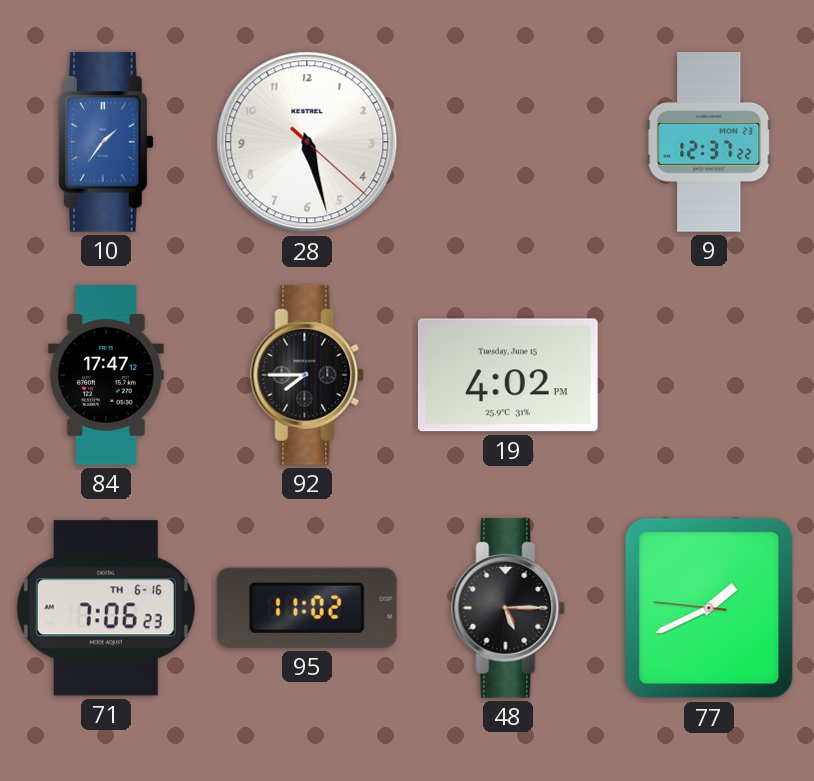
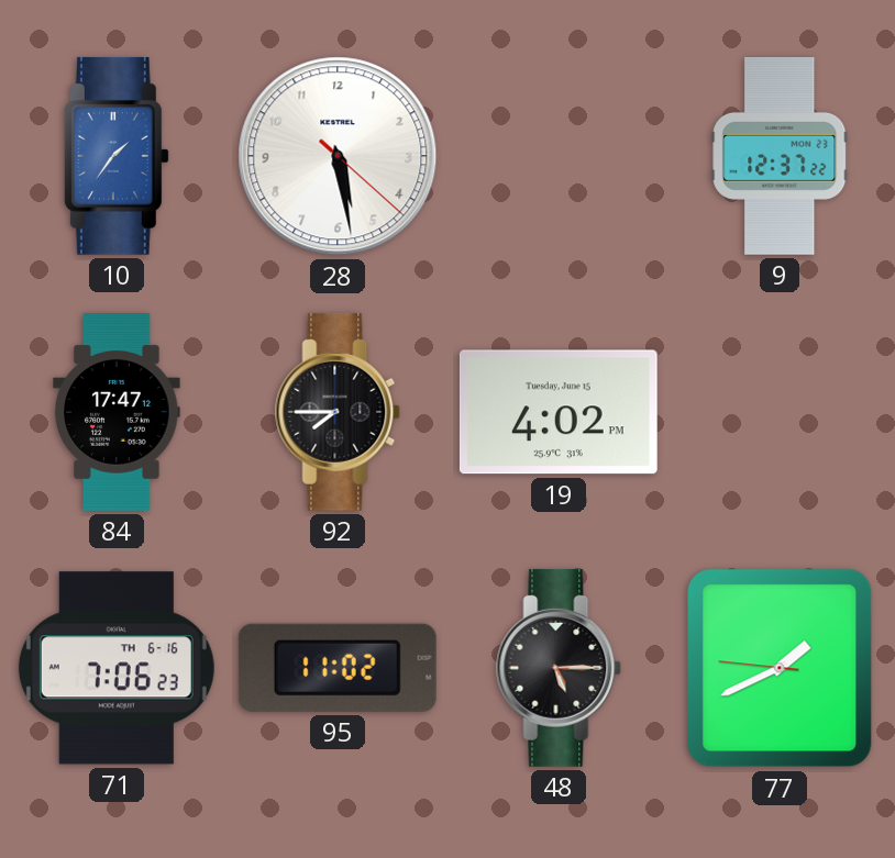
28: 5:27 -> 5:28
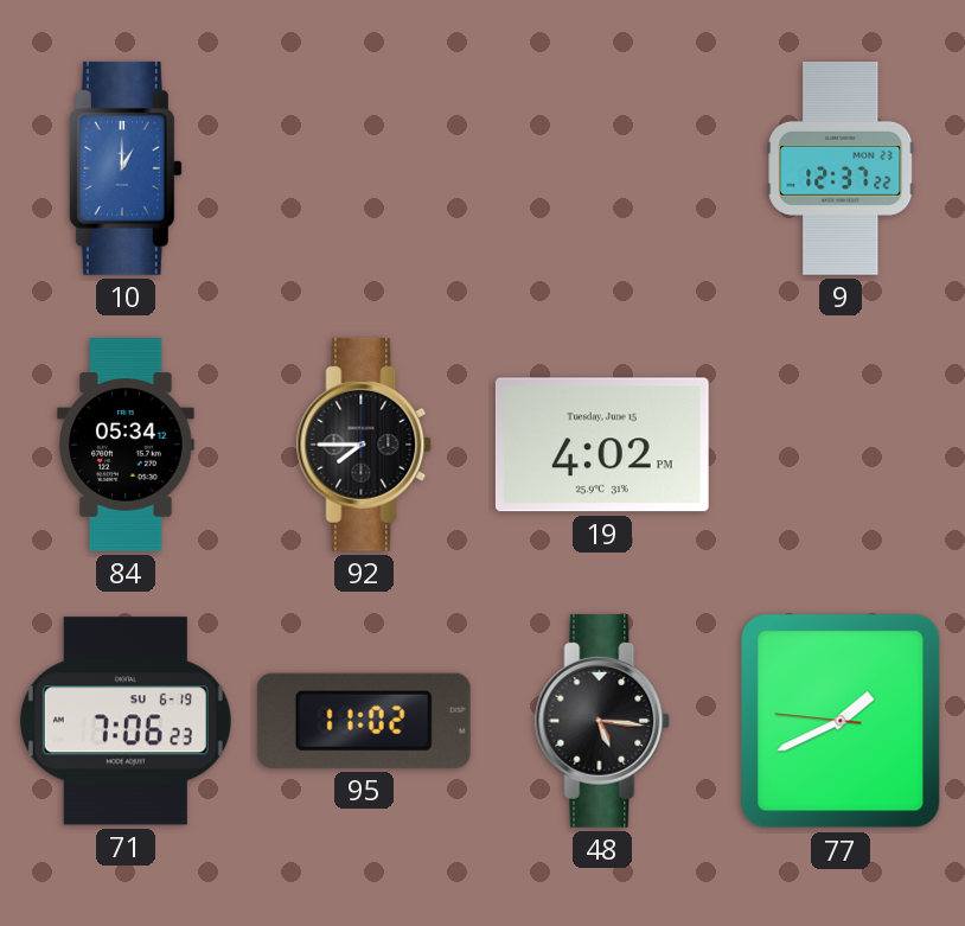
10: 1:36 -> 1:00
28: 5:28 -> none
84: 17:47 -> 05:34
71 date: TH 6-16 -> SU 6-19
48: 5:15 -> 5:16
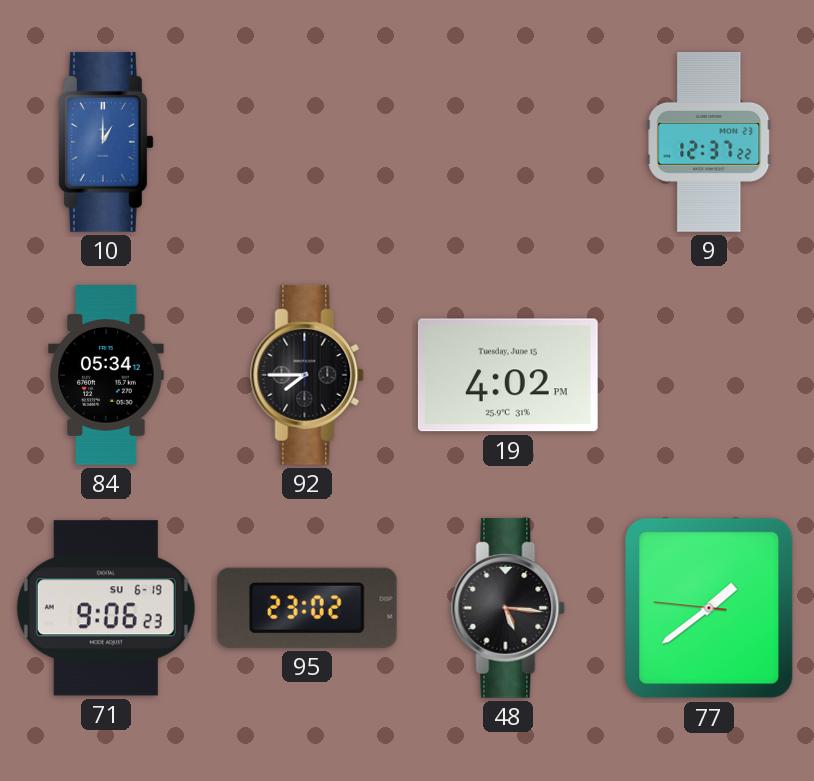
71: 7:06 -> 9:06
95: 11:02 -> 23:02
77: 1:40 -> 1:38
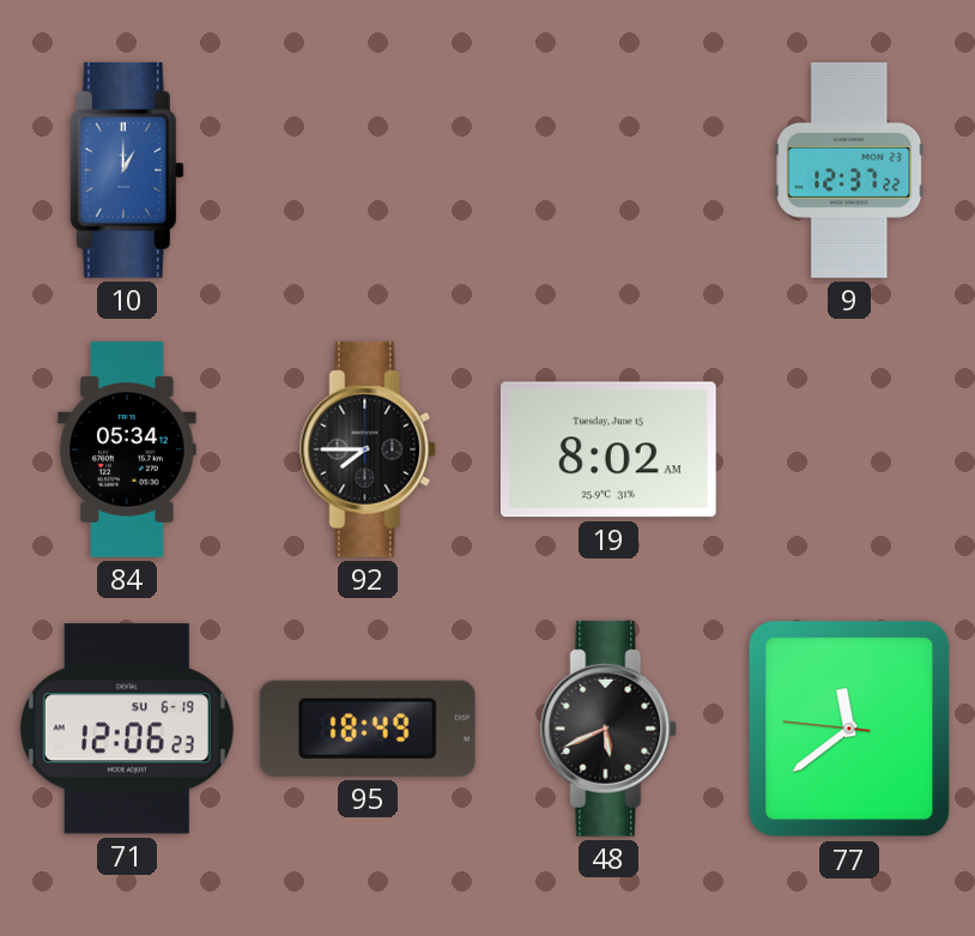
19: 4:02 -> 8:02
71: 9:06 -> 12:06
95: 23:02 -> 18:49
48: 5:16 -> 5:41
77: 1:38 -> 11:38
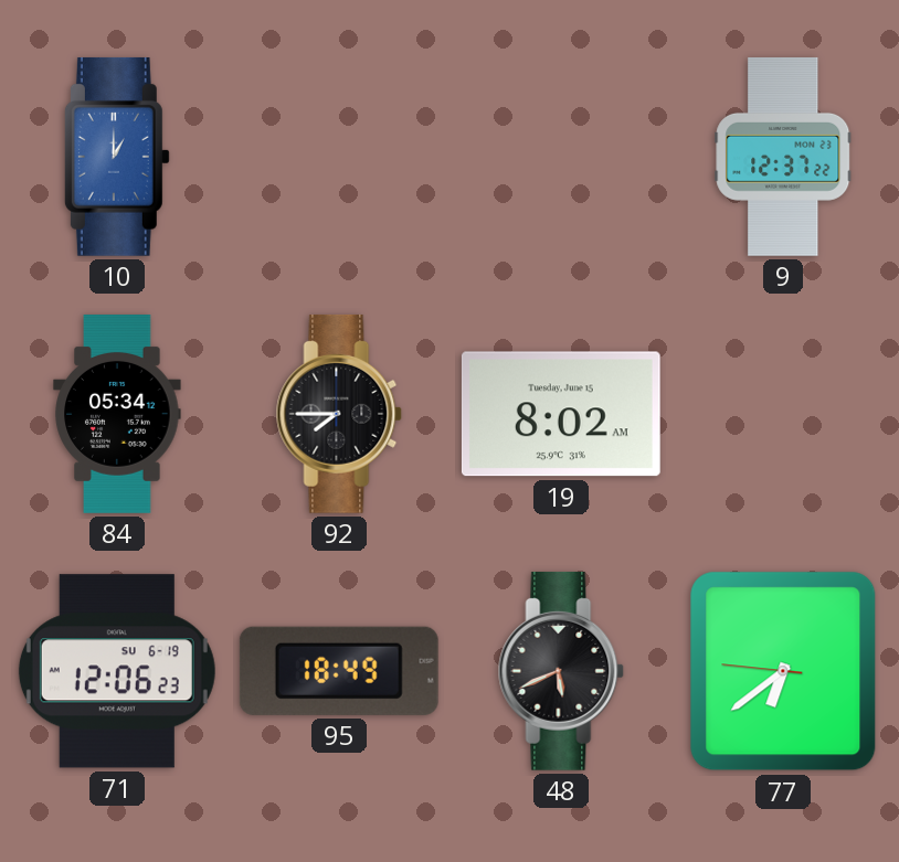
77: 11:38 -> 6:38
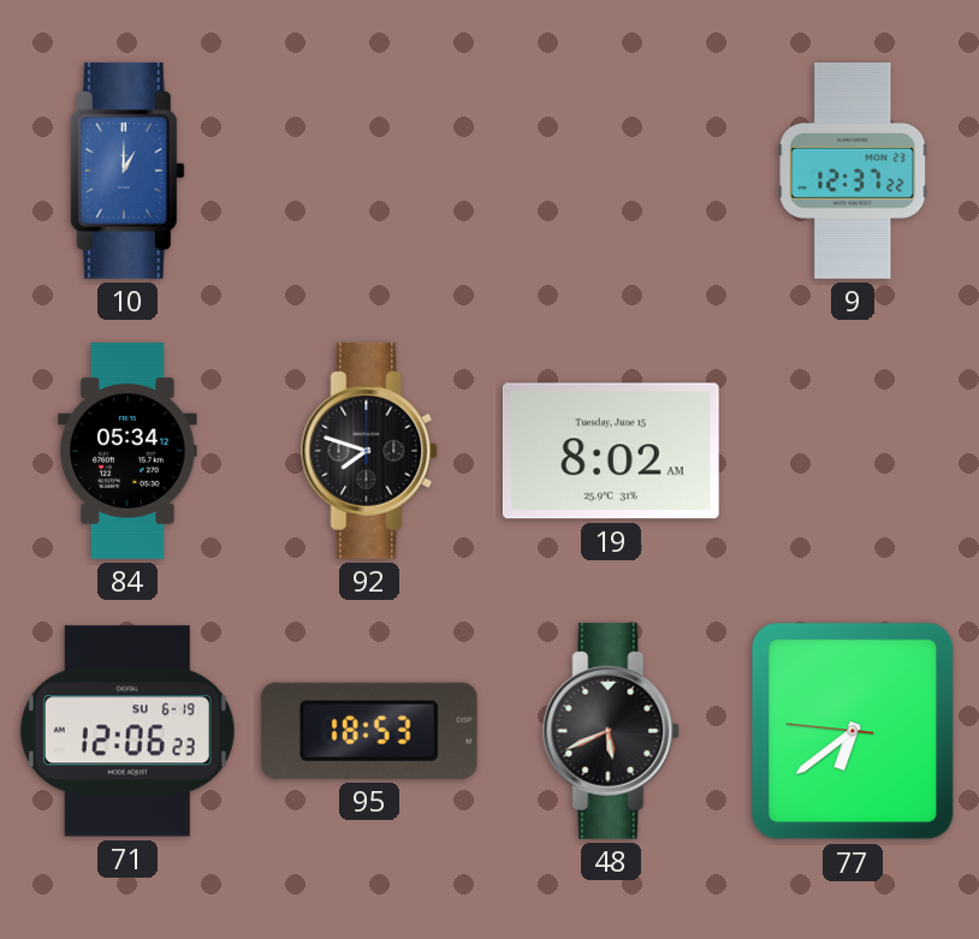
92: 7:45 -> 7:48
95: 18:49 -> 18:53
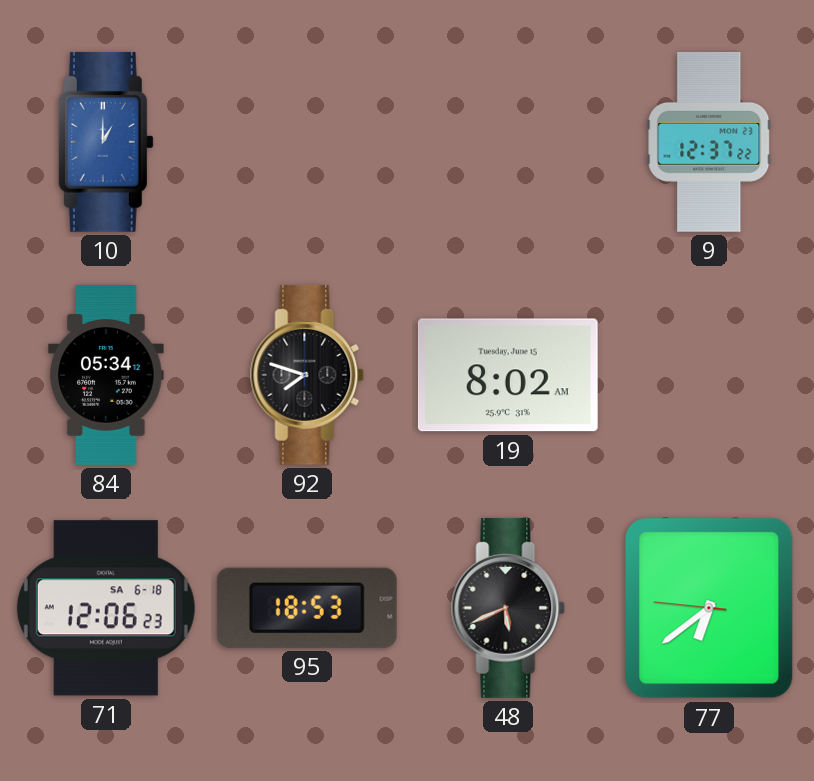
71 date: SU 6-19 -> SA 6-18
